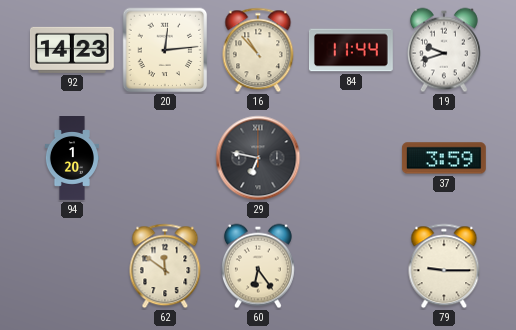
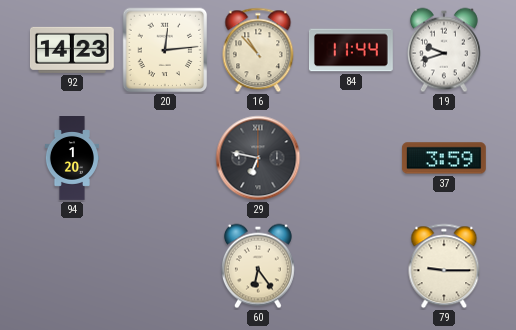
62: 11:51 -> none
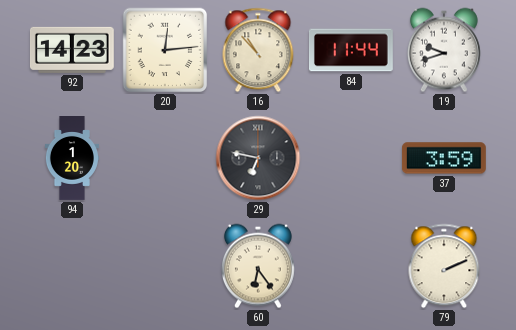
79: 9:15 -> 2:11
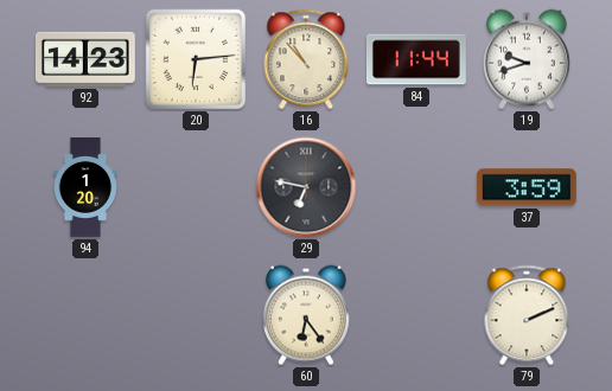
20: 12:14 -> 6:14
